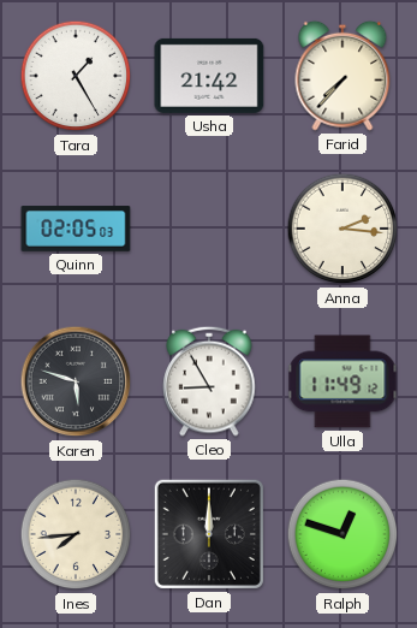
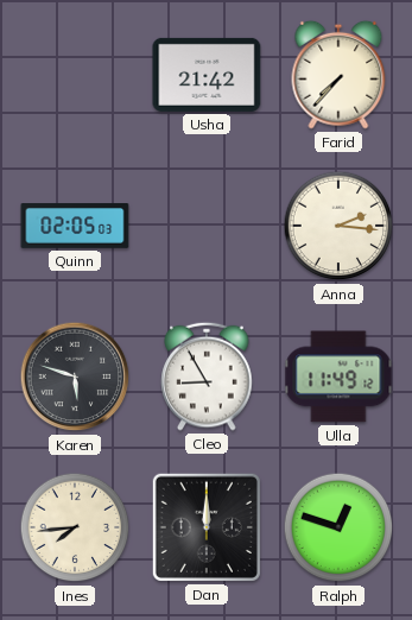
Tara: 1:25 -> none
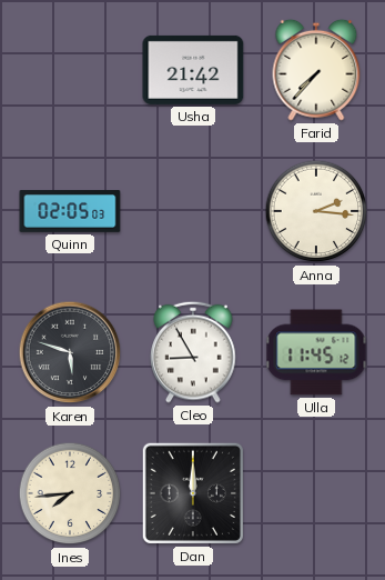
Ulla: 11:49 -> 11:45
Ralph: 12:48 -> none
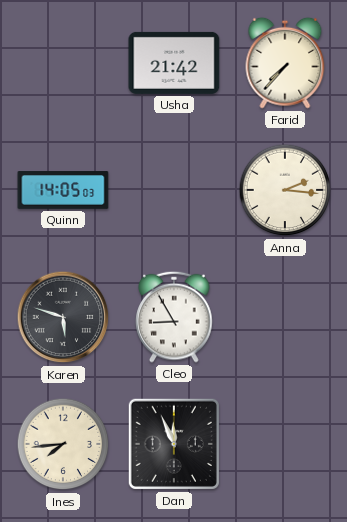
Quinn: 02:05 -> 14:05
Ulla: 11:45 -> none
Dan: 12:00 -> 11:56
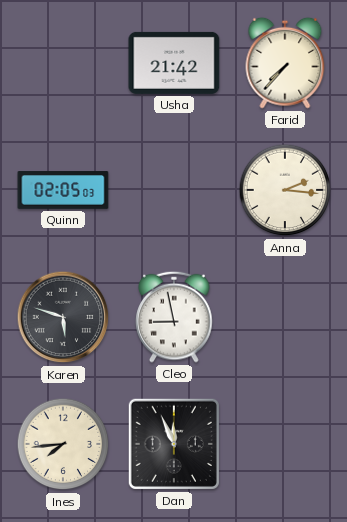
Quinn: 14:05 -> 02:05
Cleo: 8:55 -> 8:58
